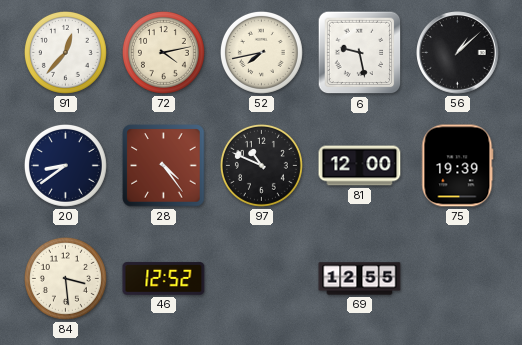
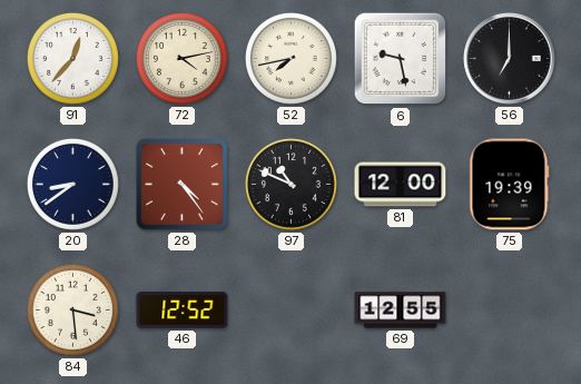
56: 1:08 -> 7:00
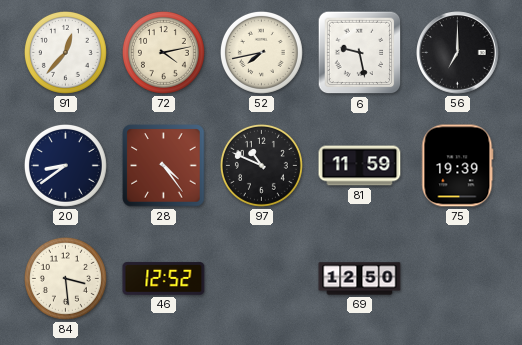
81: 12:00 -> 11:59
69: 12:55 -> 12:50
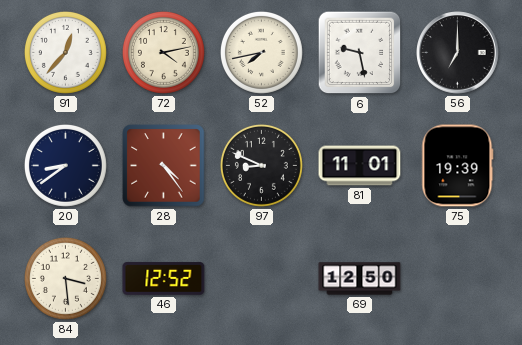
97: 10:49 -> 8:49
81: 11:59 -> 11:01
